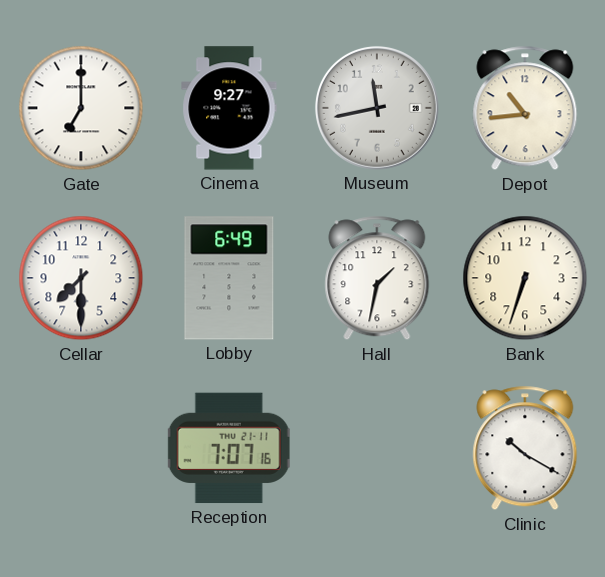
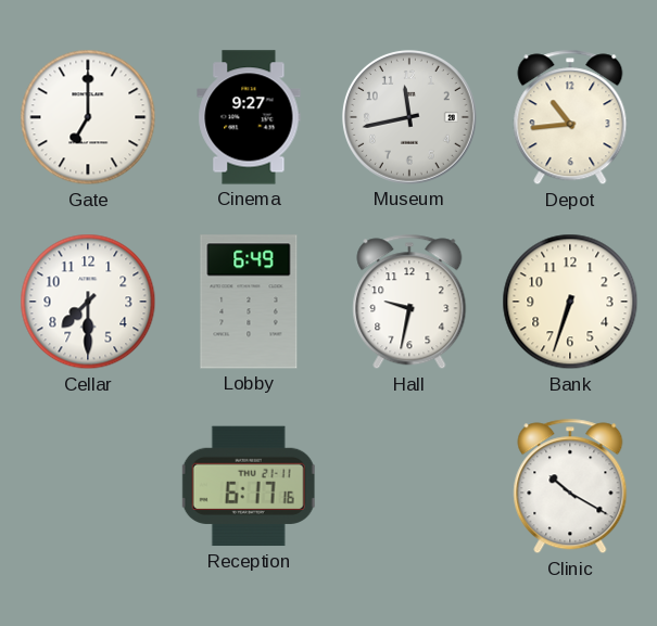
Hall: 1:32 -> 9:32
Reception: 7:07 -> 6:17
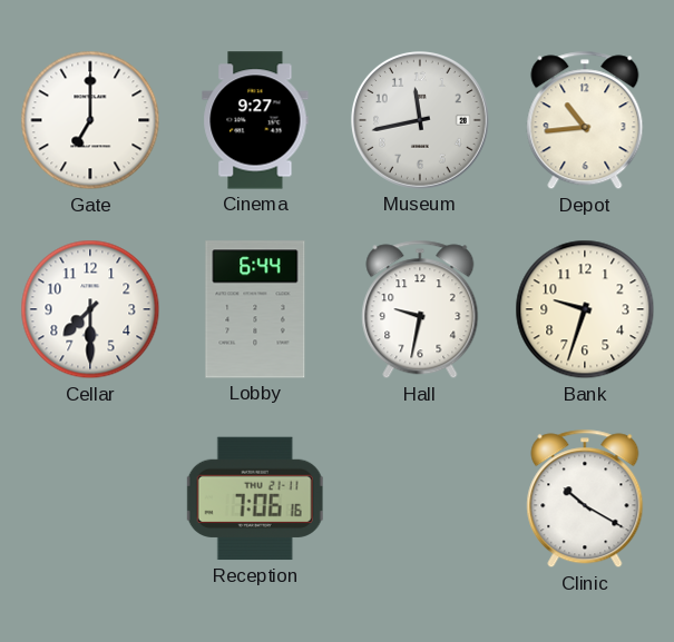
Lobby: 6:49 -> 6:44
Bank: 6:33 -> 9:33
Reception: 6:17 -> 7:06
